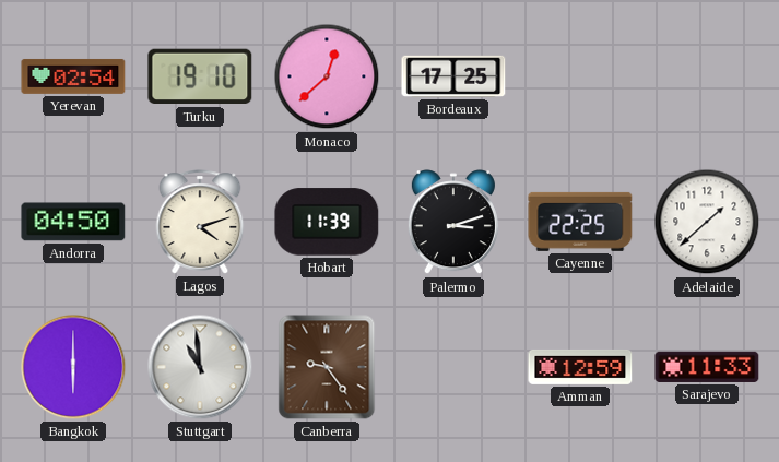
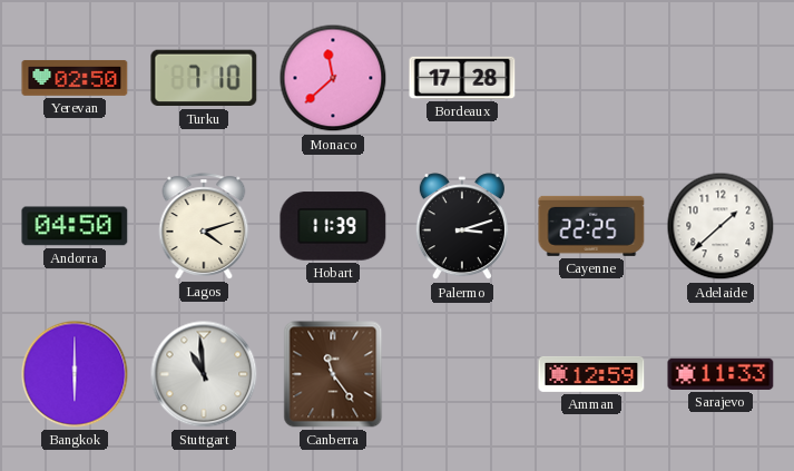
Yerevan: 02:54 -> 02:50
Turku: 19:10 -> 7:10
Monaco: 12:38 -> 11:38
Bordeaux: 17:25 -> 17:28
Canberra: 9:24 -> 11:24
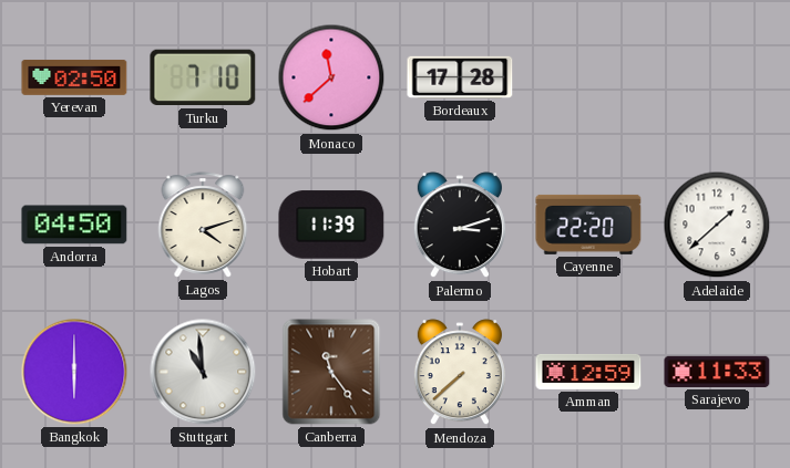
Cayenne: 22:25 -> 22:20
Mendoza: none -> 7:38
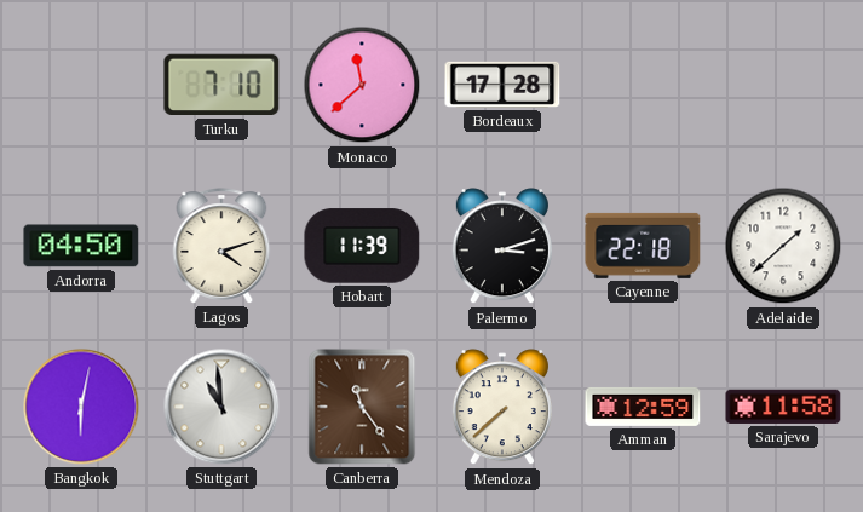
Yerevan: 02:50 -> none
Cayenne: 22:20 -> 22:18
Bangkok: 6:00 -> 6:02
Sarajevo: 11:33 -> 11:58
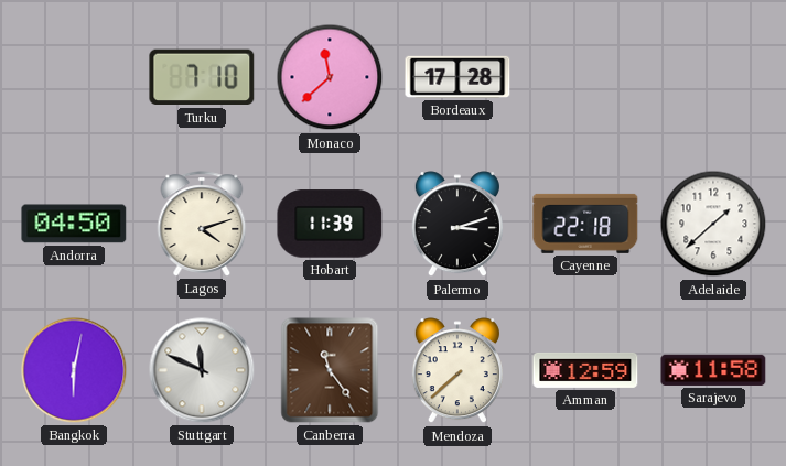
Stuttgart: 10:59 -> 11:49
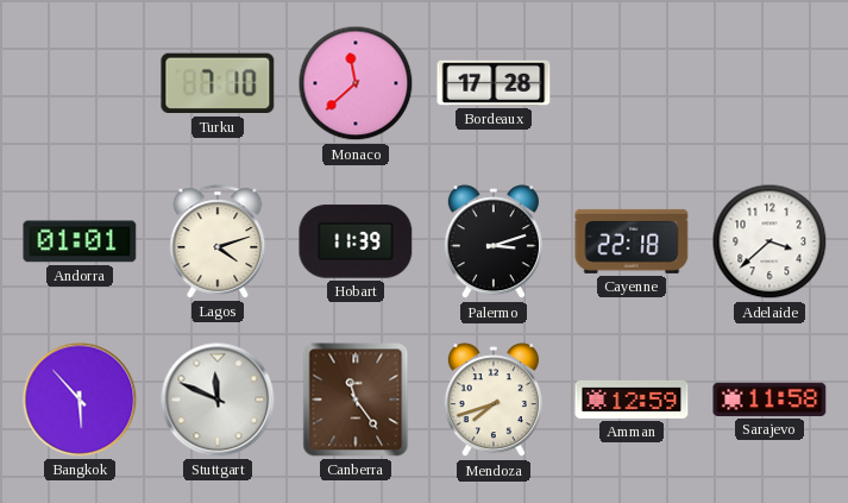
Andorra: 04:50 -> 01:01
Adelaide: 1:38 -> 3:38
Bangkok: 6:02 -> 5:53
Mendoza: 7:38 -> 7:42
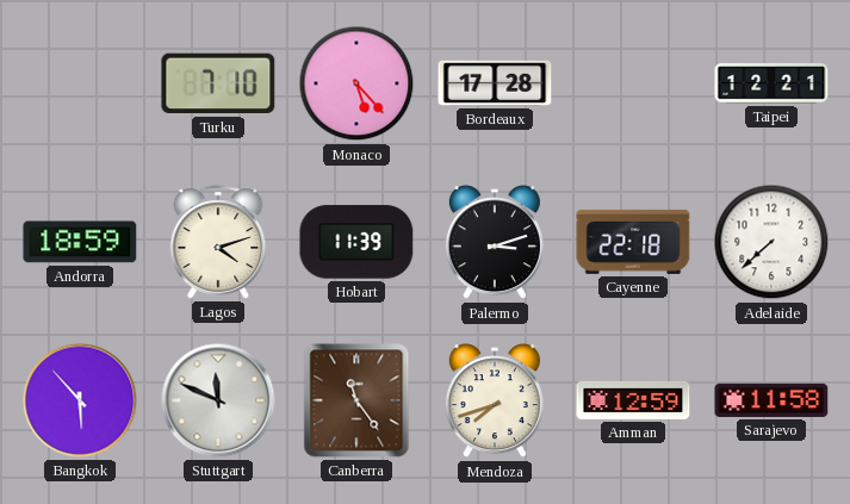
Monaco: 11:38 -> 5:23
Taipei: none -> 12:21
Andorra: 01:01 -> 18:59
Adelaide: 3:38 -> 7:38
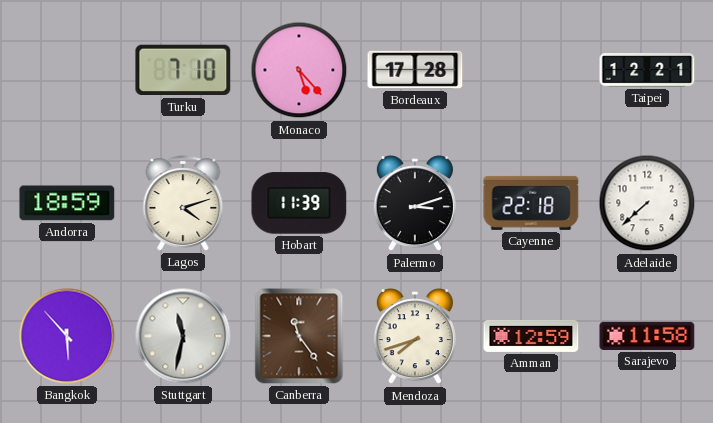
Stuttgart: 11:49 -> 11:32
